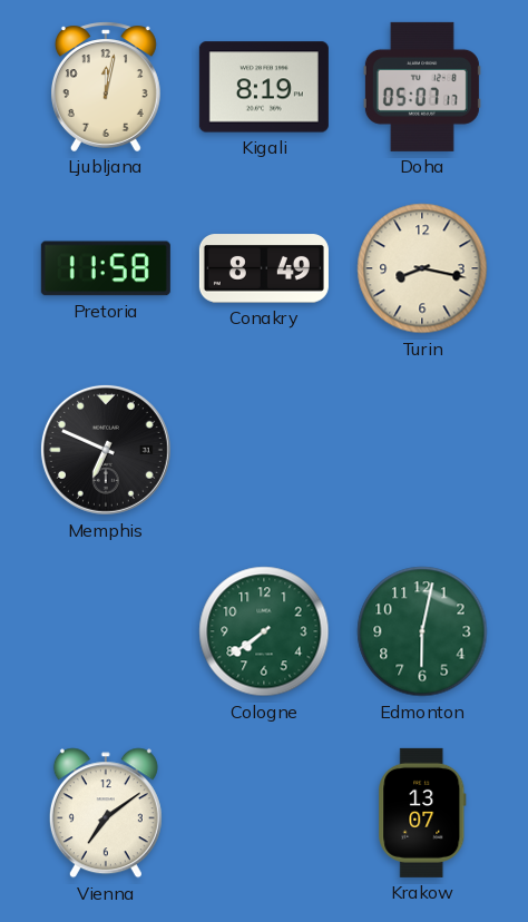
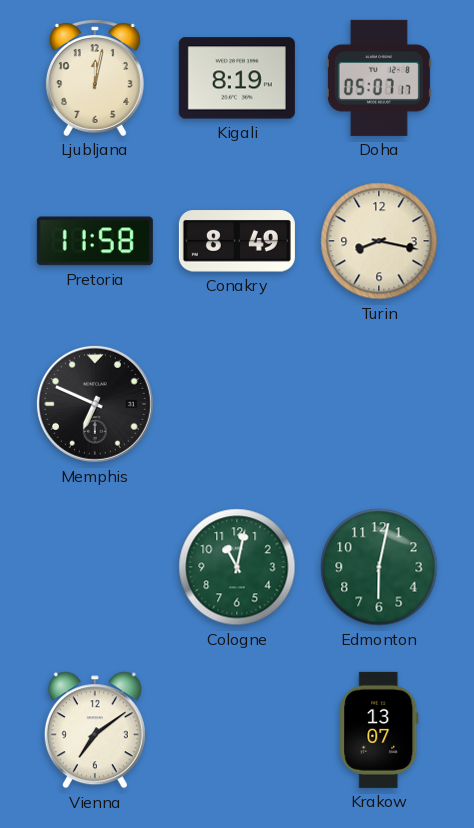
Cologne: 7:39 -> 11:02
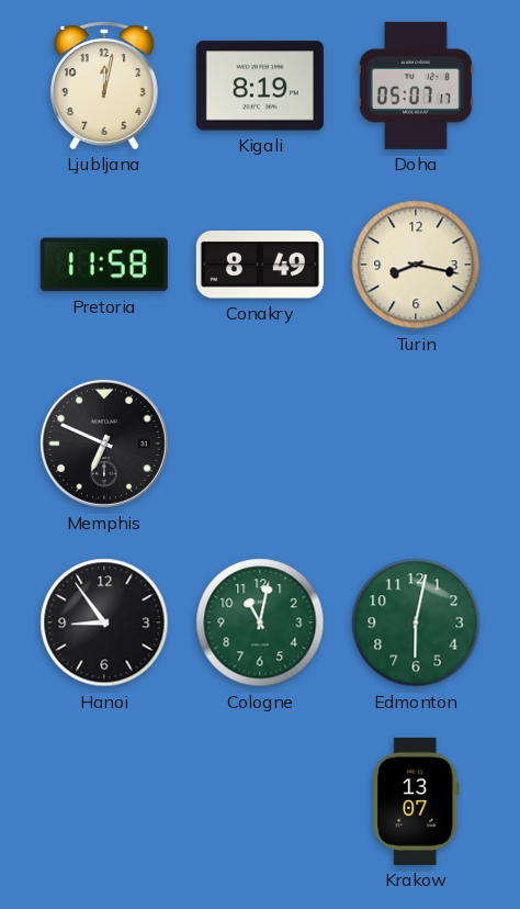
Hanoi: none -> 8:54
Vienna: 7:09 -> none
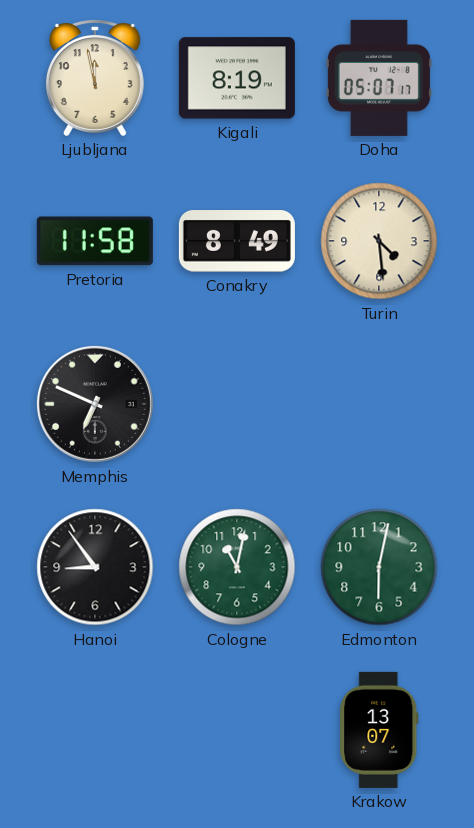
Ljubljana: 12:02 -> 11:58
Turin: 8:17 -> 4:29
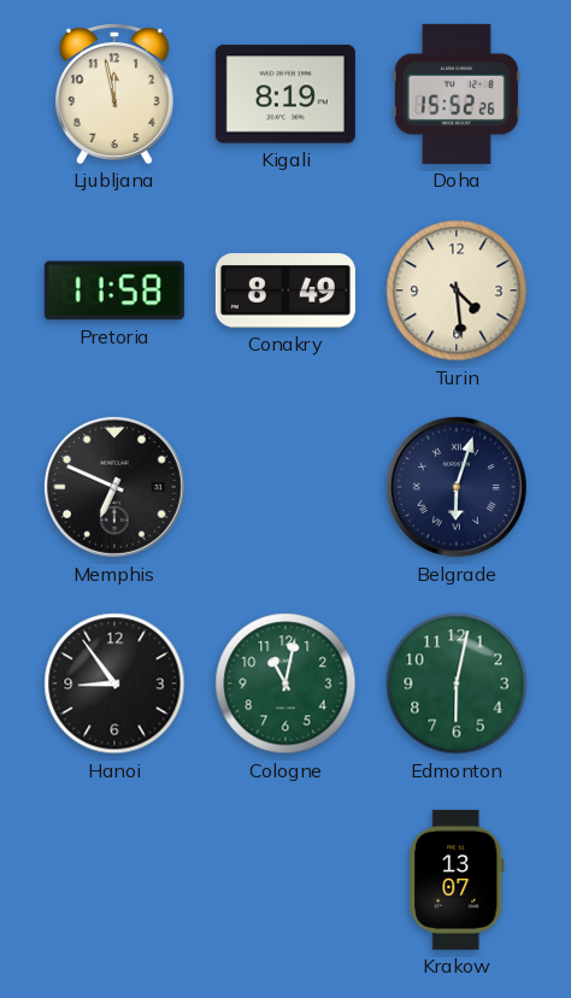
Doha: 05:07 -> 15:52
Belgrade: none -> 6:03
